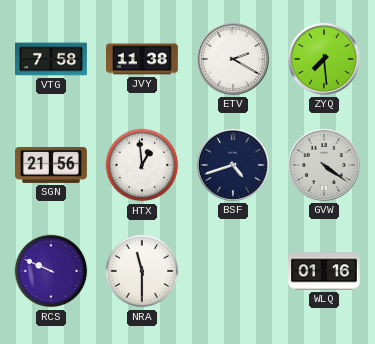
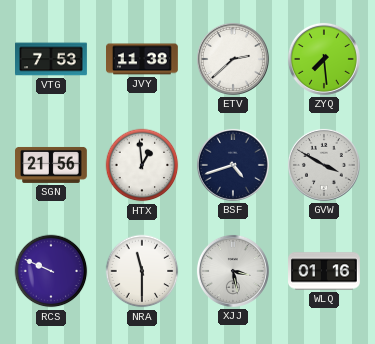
VTG: 7:58 -> 7:53
ETV: 2:20 -> 2:38
GVW: 4:21 -> 3:50
XJJ: none -> 3:28
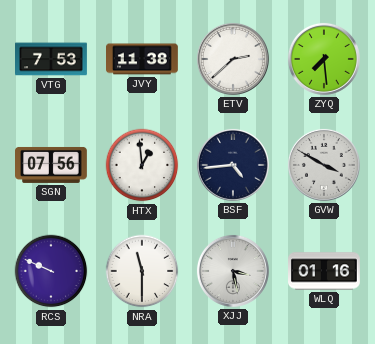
SGN: 21:56 -> 07:56
BSF: 4:42 -> 4:44
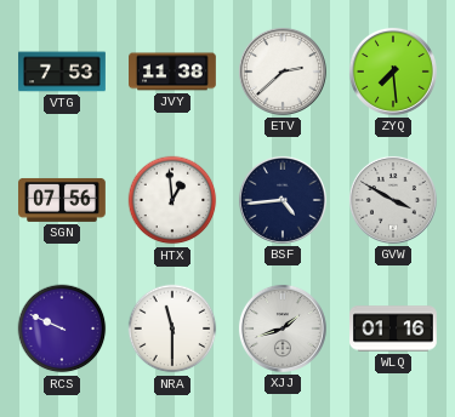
XJJ: 3:28 -> 1:42
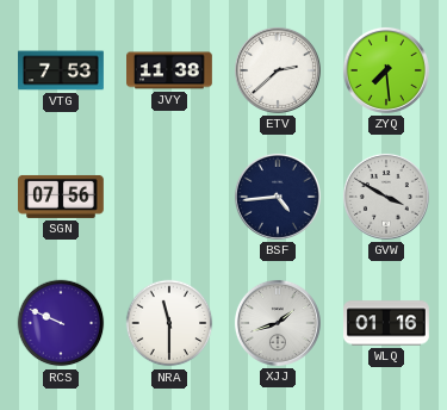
HTX: 12:59 -> none
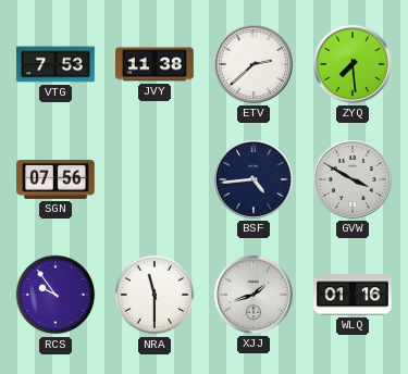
RCS: 9:49 -> 9:54
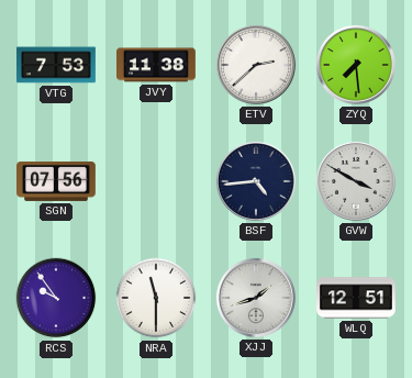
WLQ: 01:16 -> 12:51
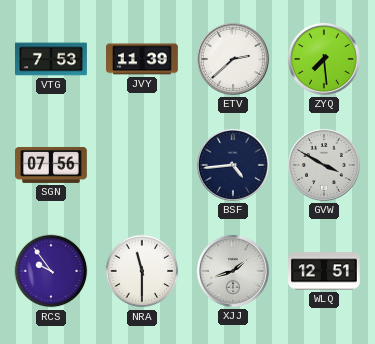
JVY: 11:38 -> 11:39
